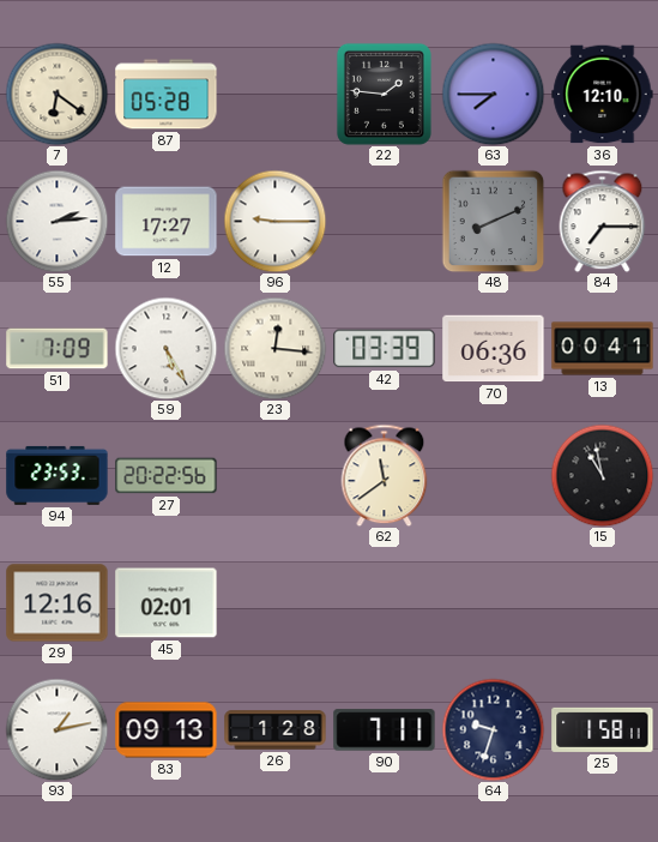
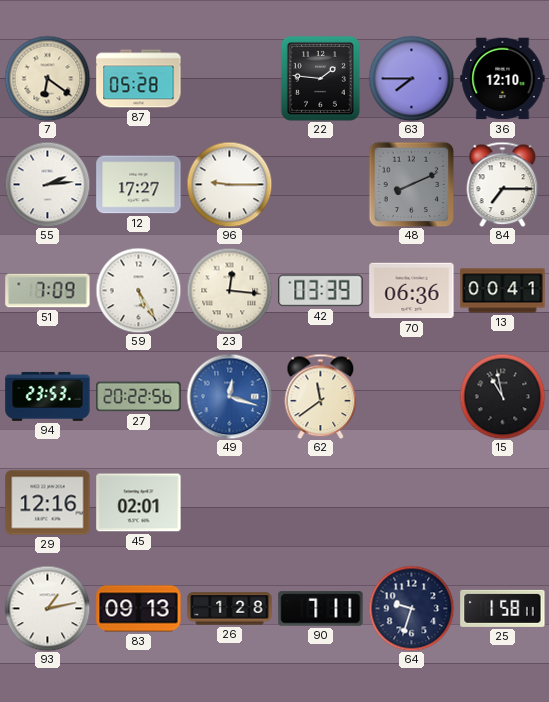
49: none -> 12:18
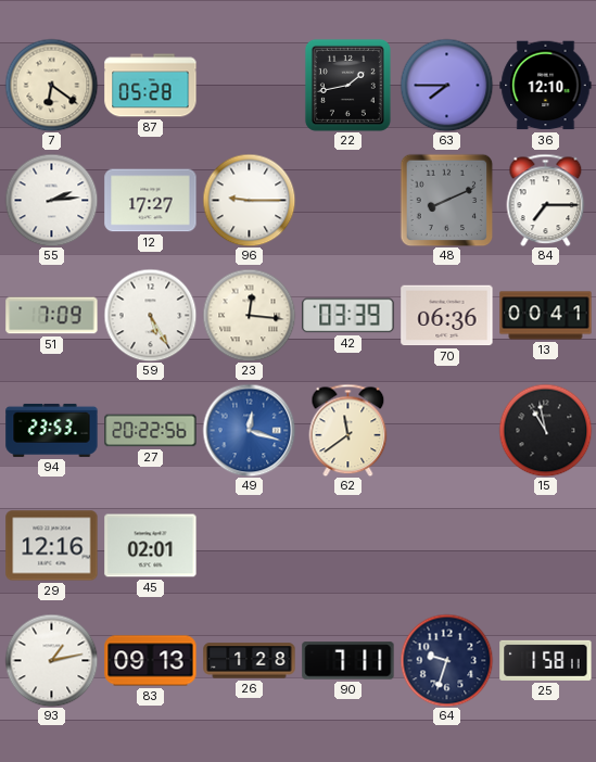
22: 1:46 -> 1:43
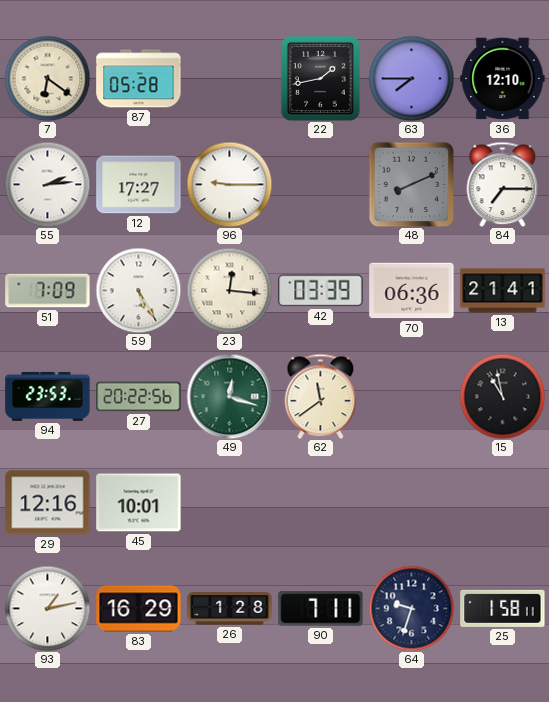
13: 00:41 -> 21:41
49 dial: blue -> green
45: 02:01 -> 10:01
83: 09:13 -> 16:29
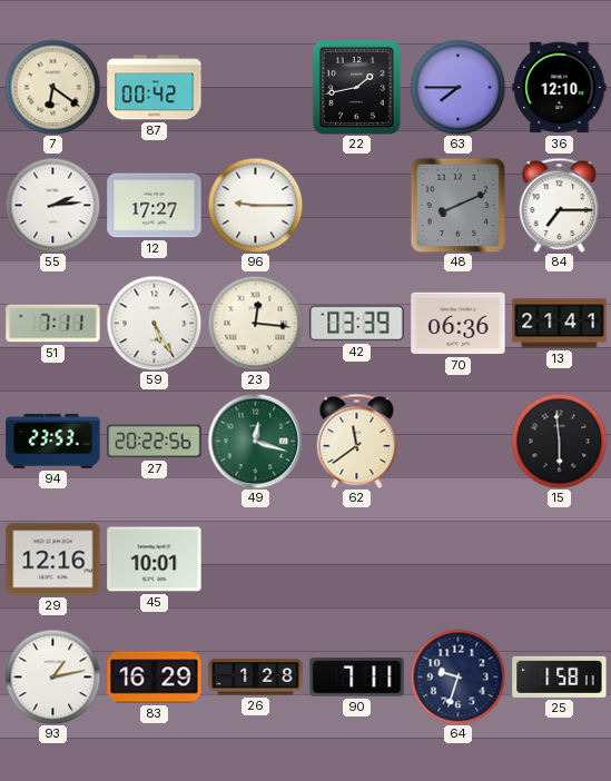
87: 05:28 -> 00:42
51: 7:09 -> 7:11
15: 10:58 -> 5:59
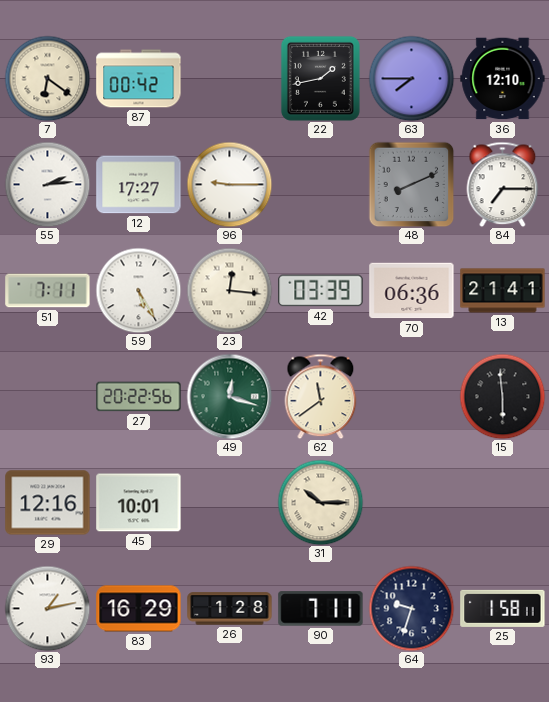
94: 23:53 -> none
31: none -> 10:15
